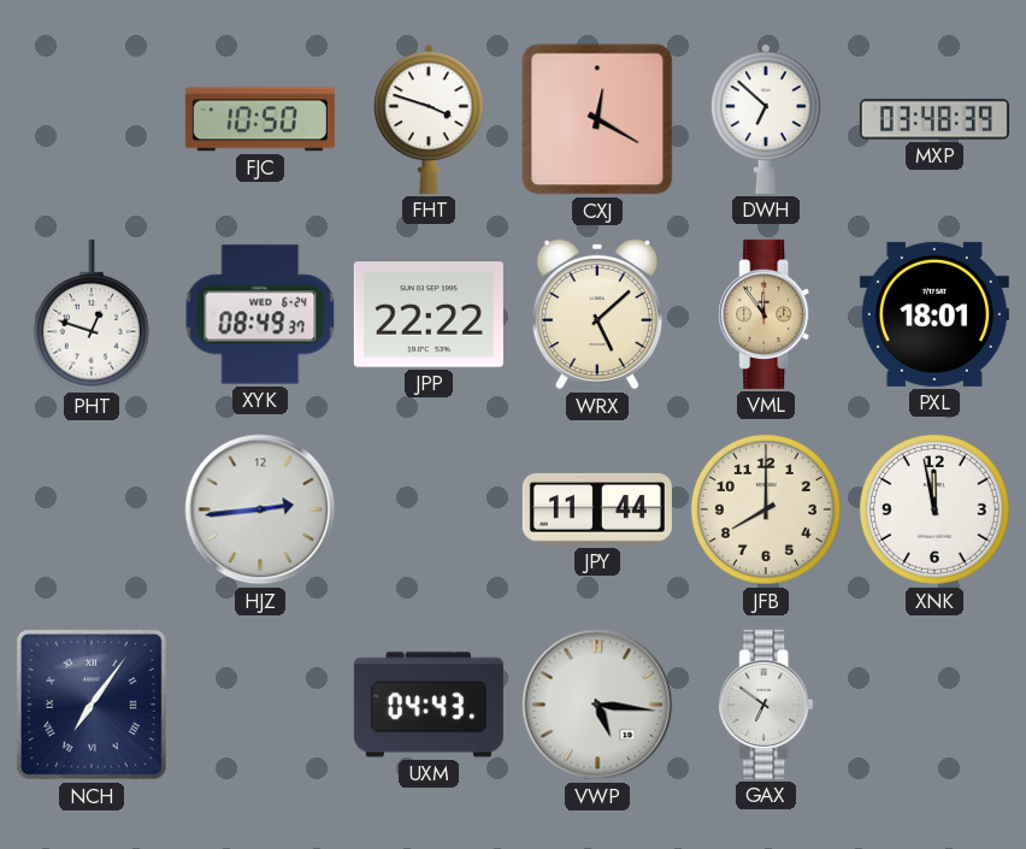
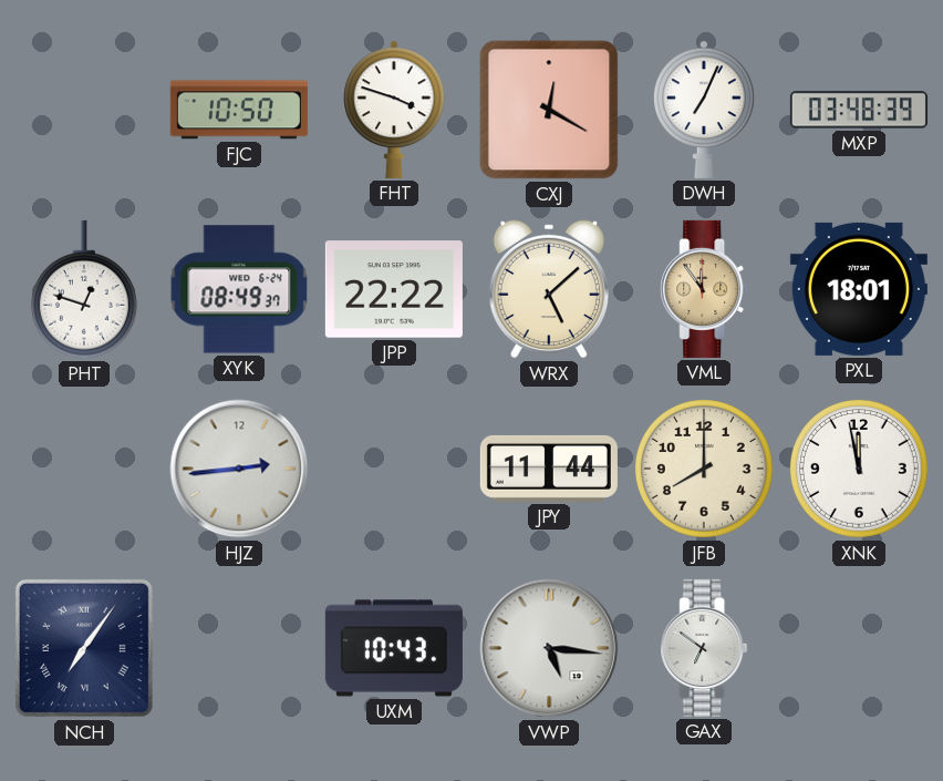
DWH: 6:52 -> 7:04
UXM: 04:43 -> 10:43
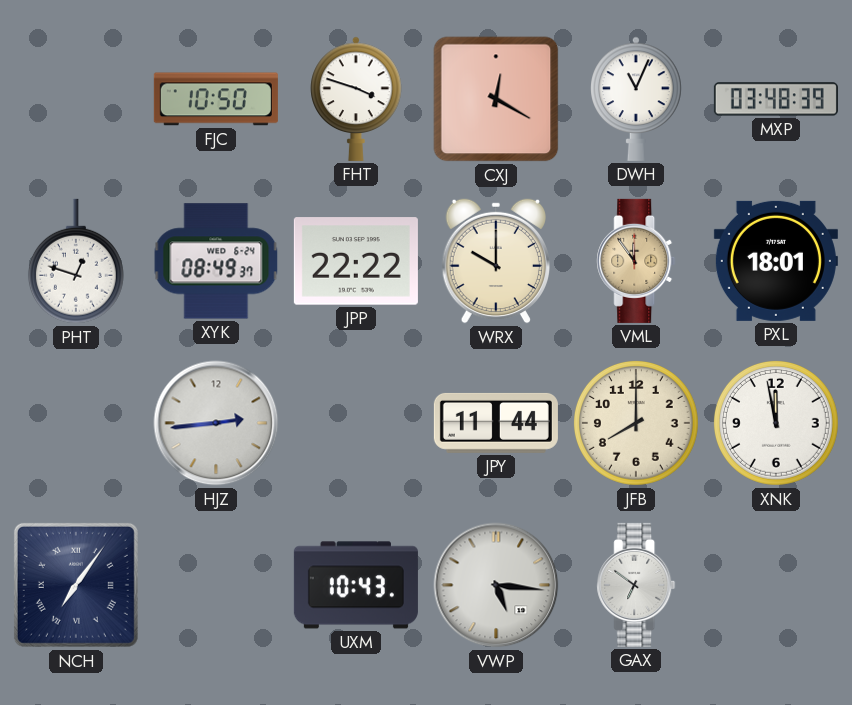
DWH: 7:04 -> 11:04
WRX: 5:08 -> 10:00
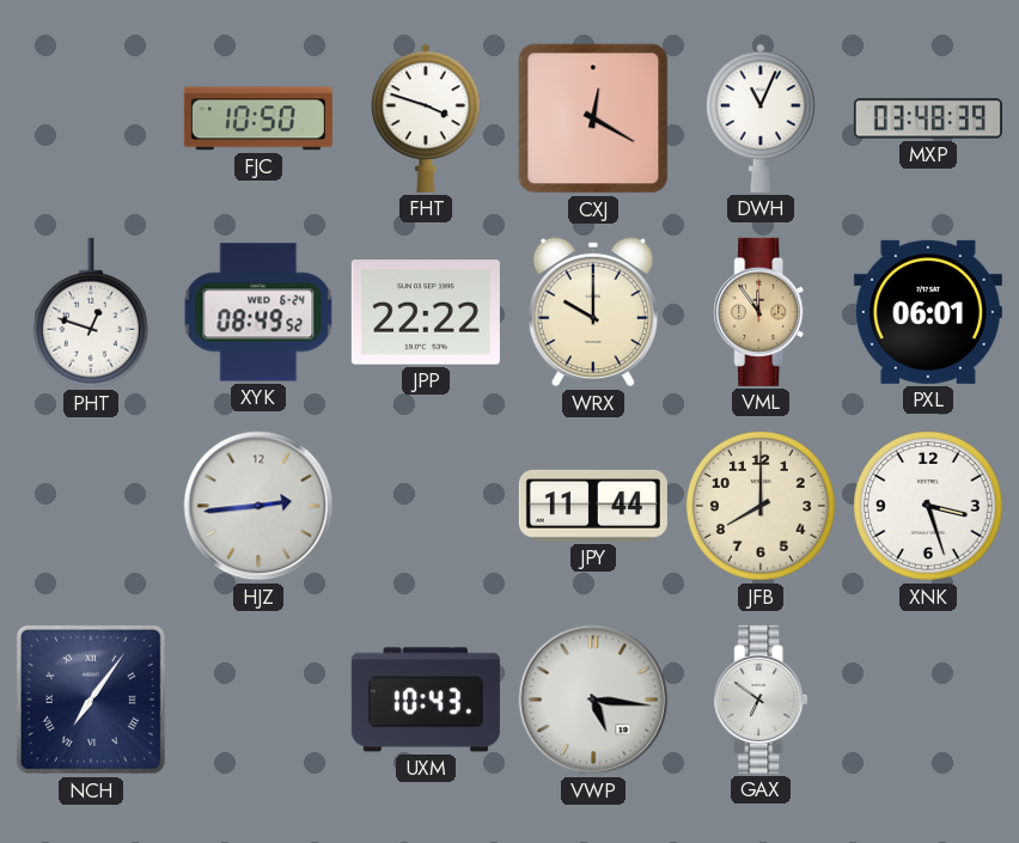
XYK: 08:49:37 -> 08:49:52
PXL: 18:01 -> 06:01
XNK: 11:58 -> 3:27
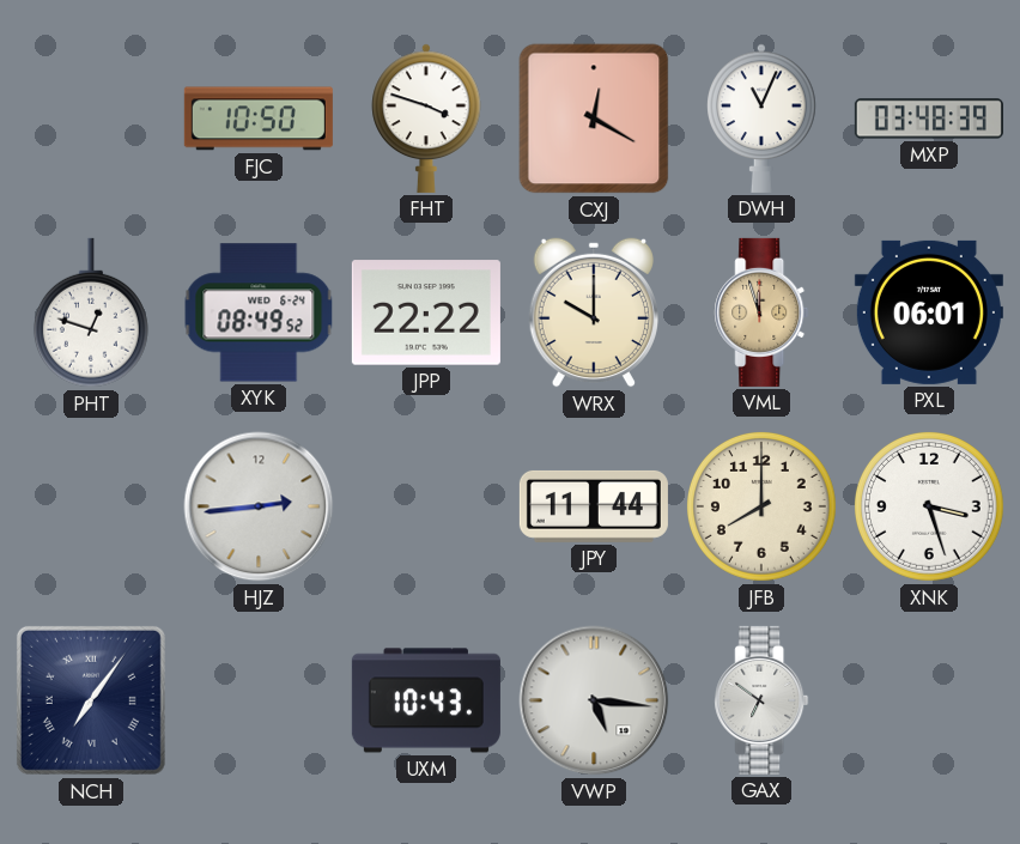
VML: 11:54 -> 11:57
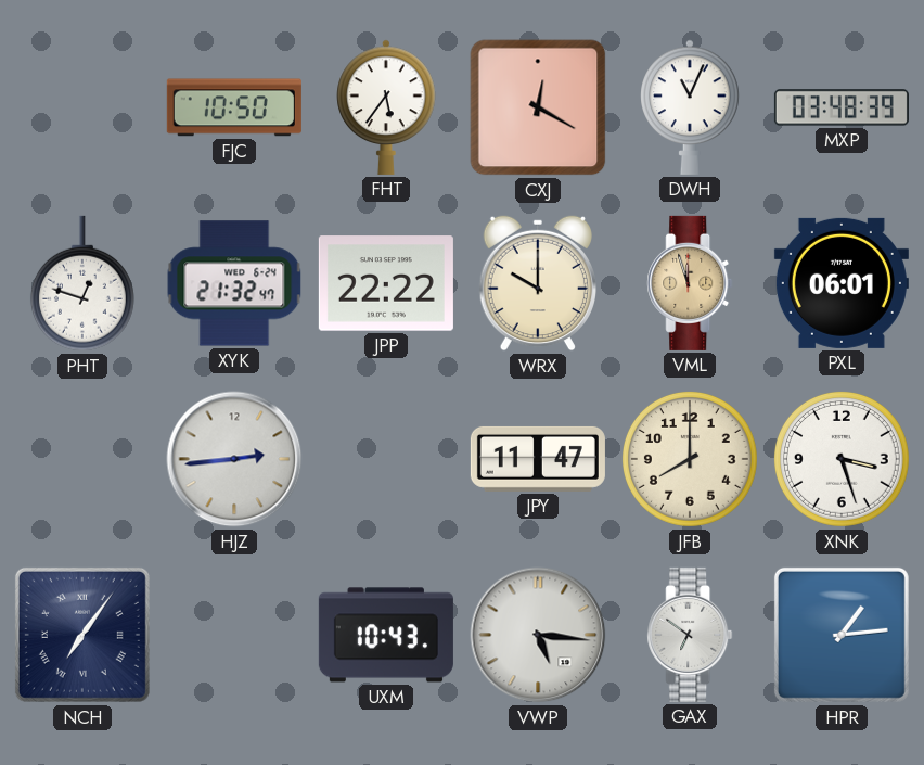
FHT: 3:48 -> 5:36
XYK: 08:49 -> 21:32
JPY: 11:44 -> 11:47
HPR: none -> 1:14
